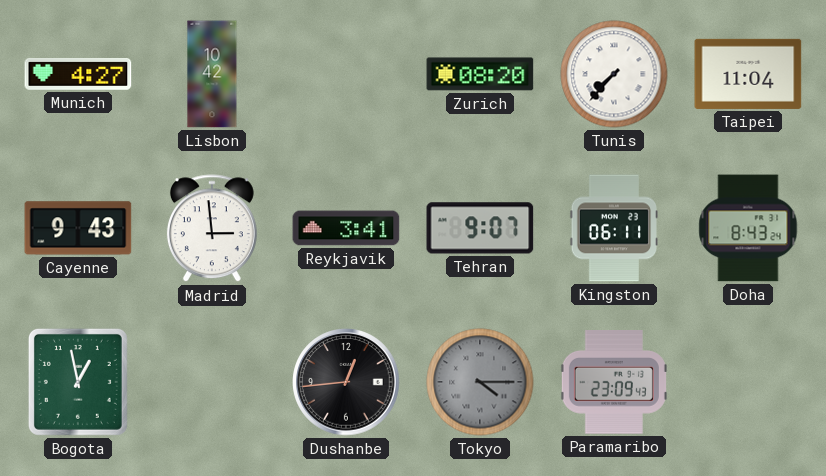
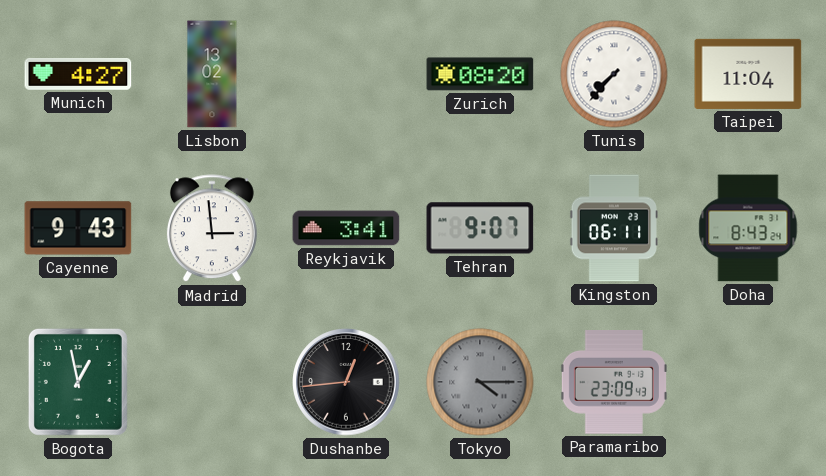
Lisbon: 10:42 -> 13:02
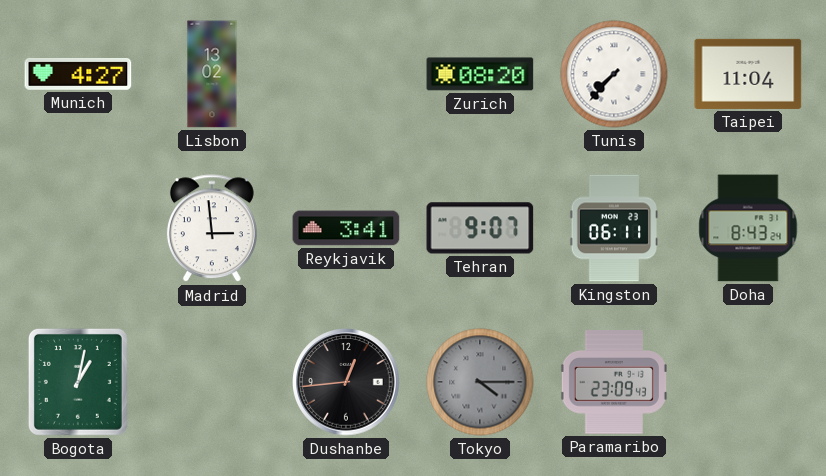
Cayenne: 9:43 -> none
Bogota: 12:58 -> 1:02
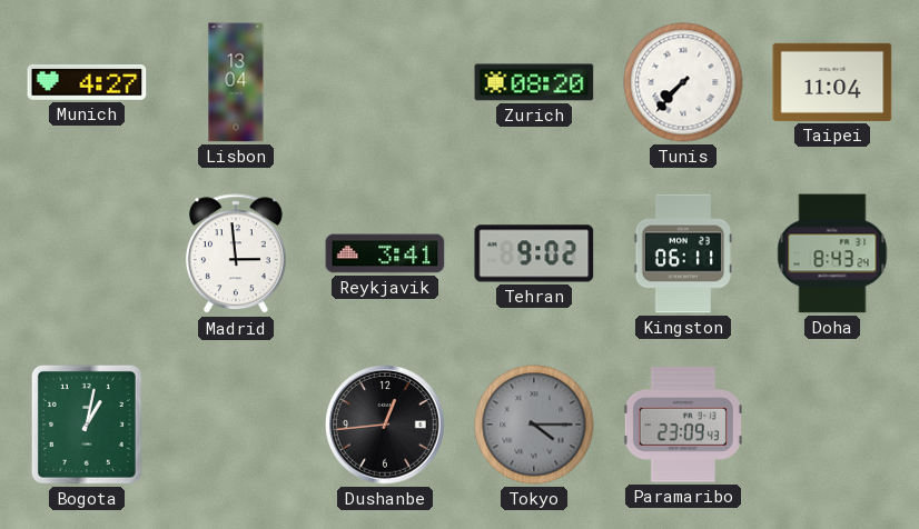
Lisbon: 13:02 -> 13:04
Tehran: 9:07 -> 9:02
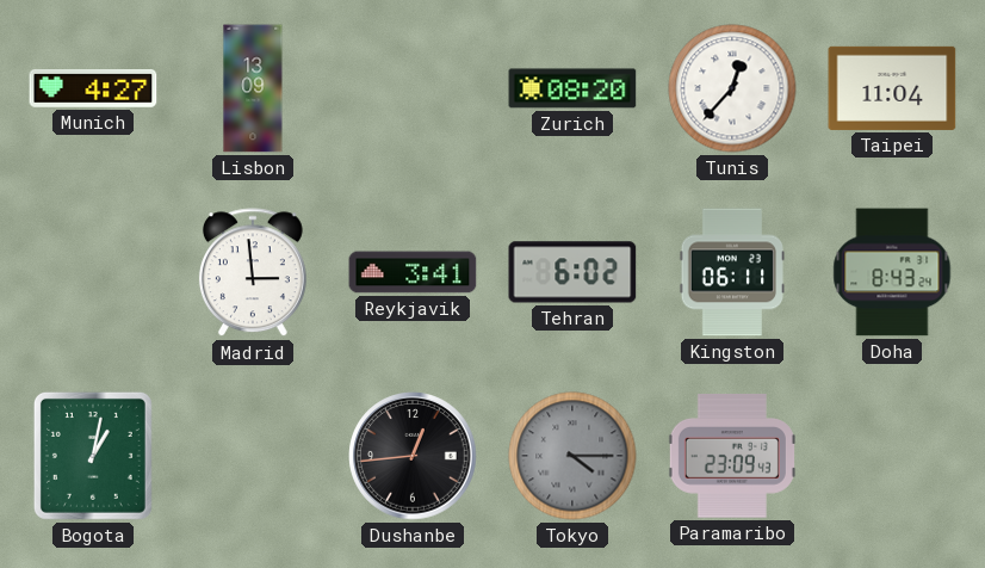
Lisbon: 13:04 -> 13:09
Tunis: 7:37 -> 12:37
Tehran: 9:02 -> 6:02
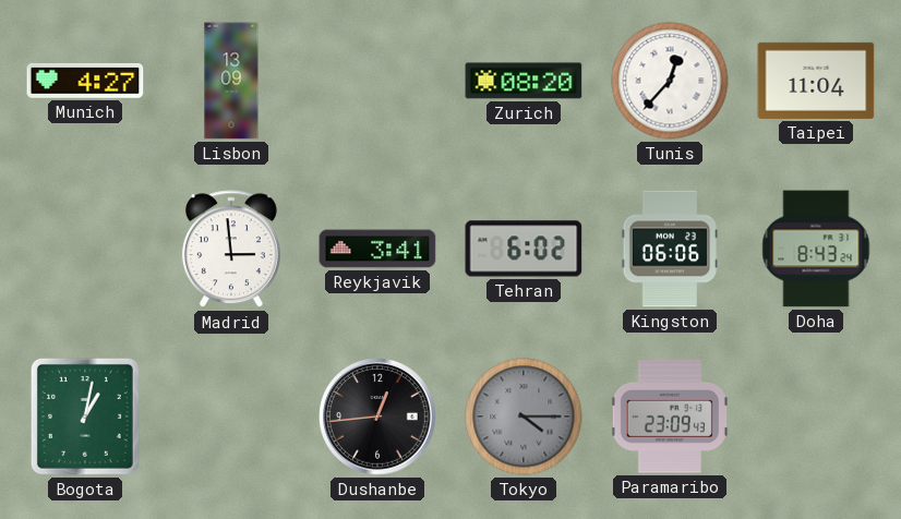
Kingston: 06:11 -> 06:06
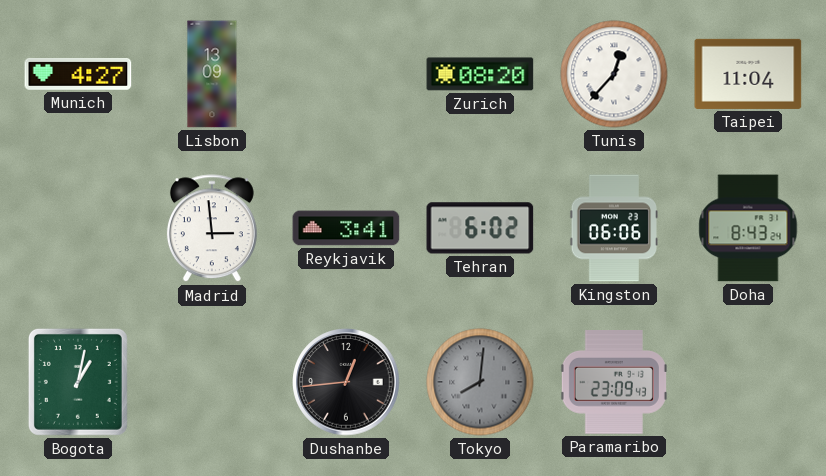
Tokyo: 4:15 -> 8:01
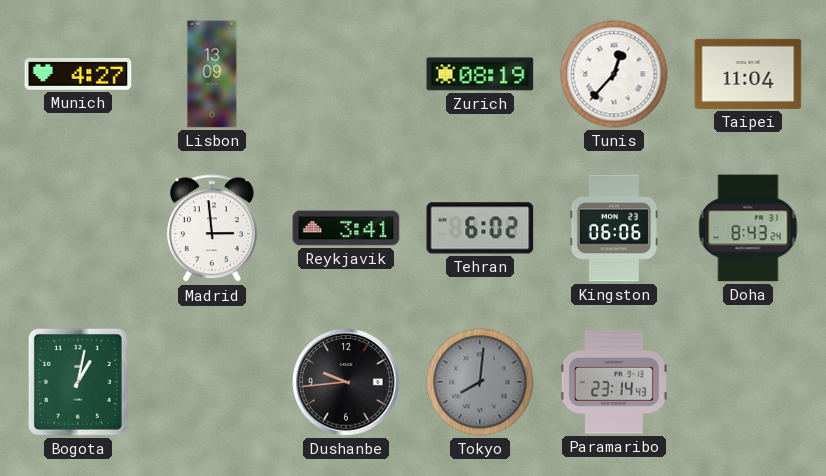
Zurich: 08:20 -> 08:19
Dushanbe: 12:44 -> 9:44
Paramaribo: 23:09 -> 23:14
